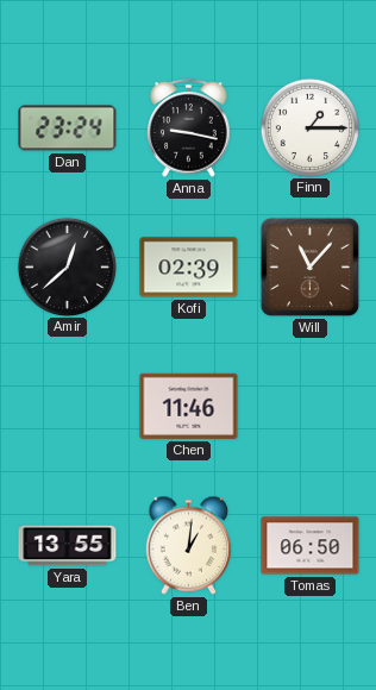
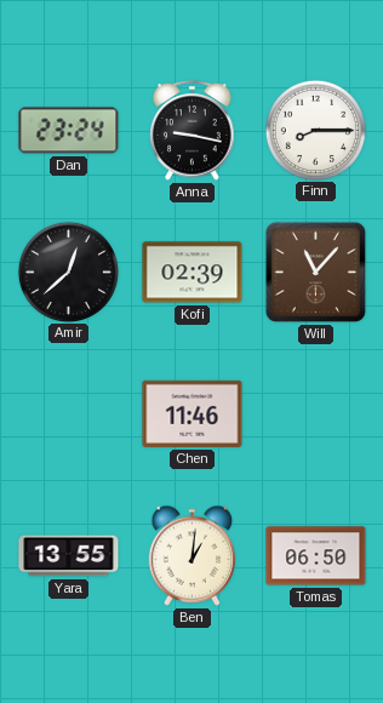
Finn: 1:15 -> 8:15
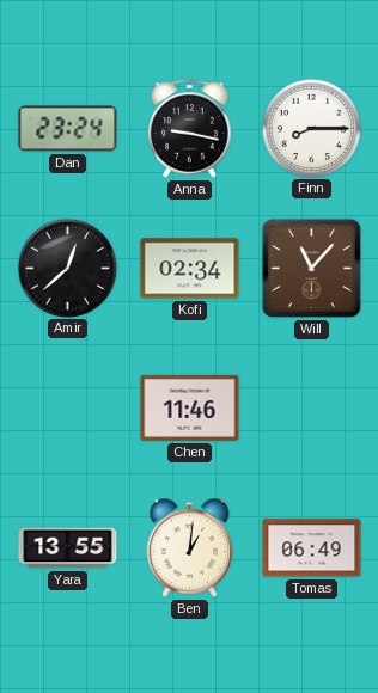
Kofi: 02:39 -> 02:34
Tomas: 06:50 -> 06:49
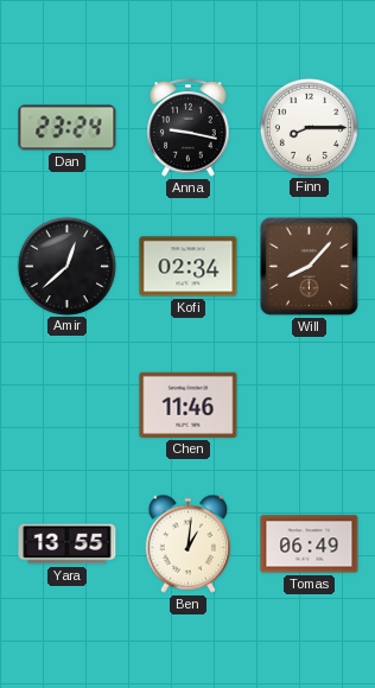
Will: 11:07 -> 8:07
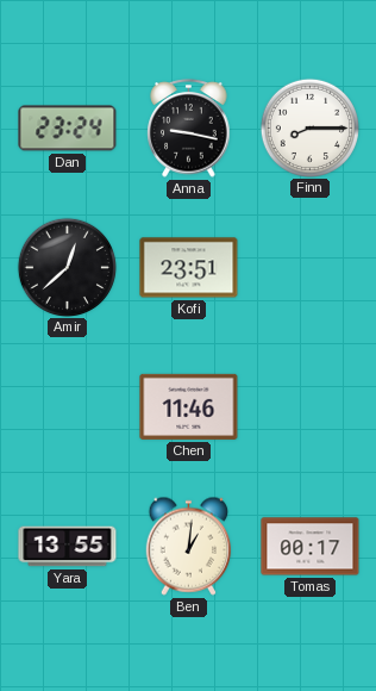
Kofi: 02:34 -> 23:51
Will: 8:07 -> none
Tomas: 06:49 -> 00:17
